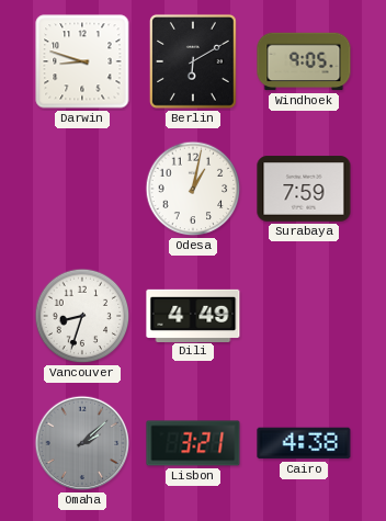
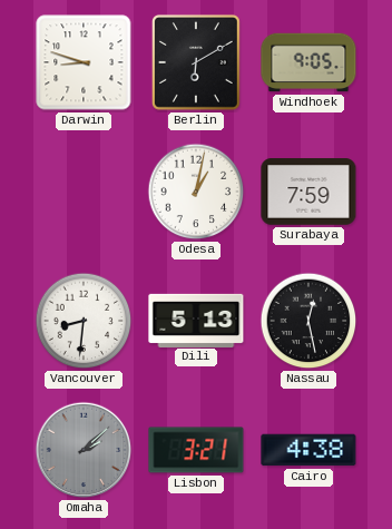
Vancouver: 8:33 -> 8:31
Dili: 4:49 -> 5:13
Nassau: none -> 12:28
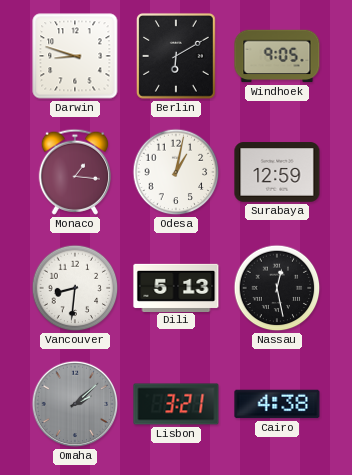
Monaco: none -> 1:16
Surabaya: 7:59 -> 12:59
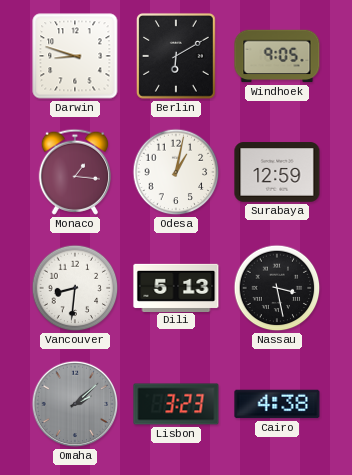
Nassau: 12:28 -> 3:28
Lisbon: 3:21 -> 3:23
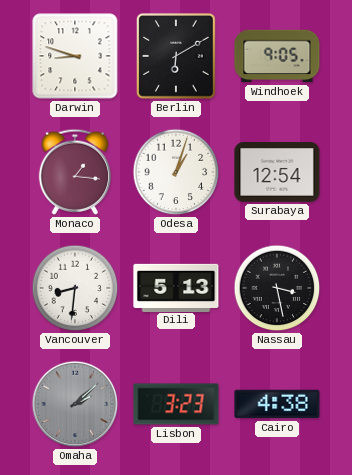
Odesa: 1:02 -> 1:03
Surabaya: 12:59 -> 12:54
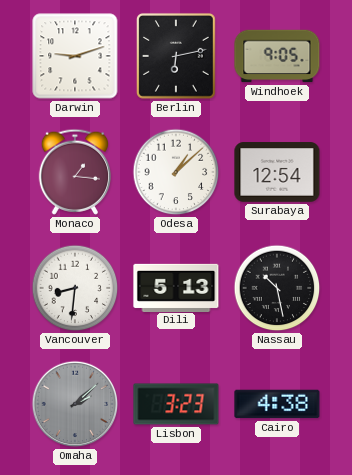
Darwin: 8:48 -> 9:12
Berlin: 6:10 -> 6:13
Odesa: 1:03 -> 1:08
Nassau: 3:28 -> 10:28
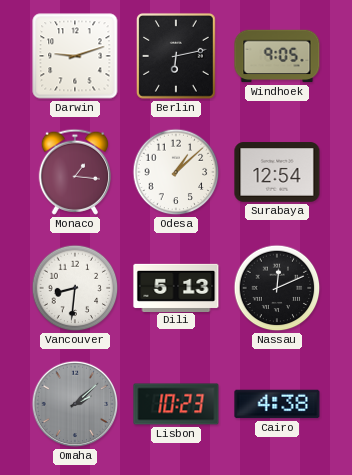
Nassau: 10:28 -> 12:11
Lisbon: 3:23 -> 10:23
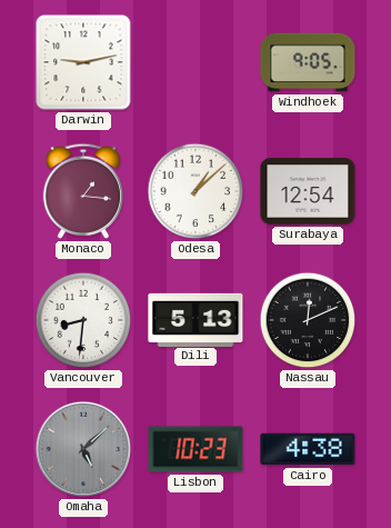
Darwin: 9:12 -> 9:13
Berlin: 6:13 -> none
Omaha: 2:08 -> 5:08
